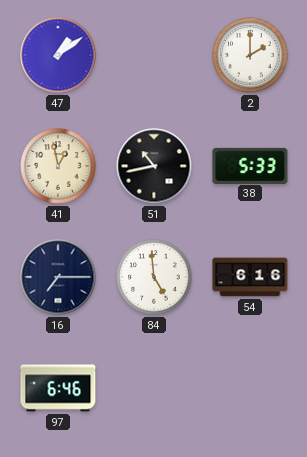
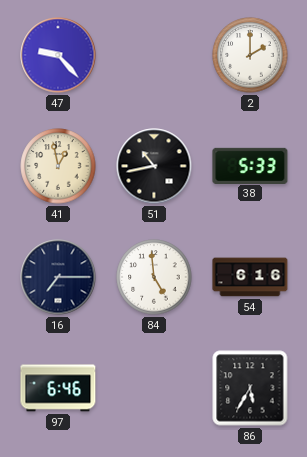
47: 1:09 -> 9:23
86: none -> 5:35
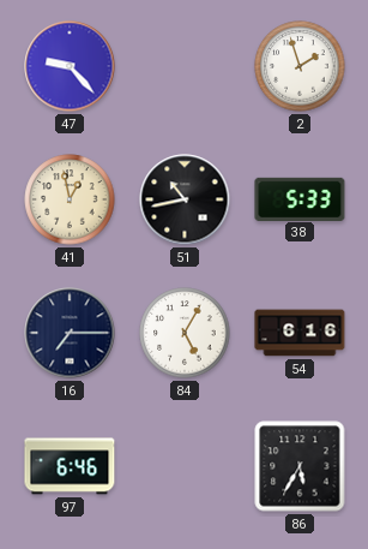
2: 2:00 -> 1:57
84: 4:59 -> 5:05
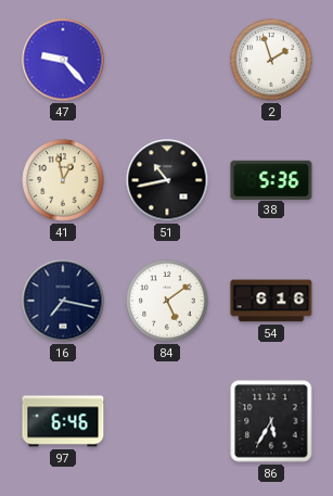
38: 5:33 -> 5:36
16: 7:15 -> 7:17
84: 5:05 -> 5:09
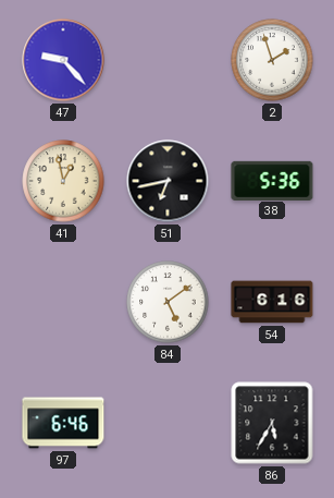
51: 10:43 -> 6:43
16: 7:17 -> none
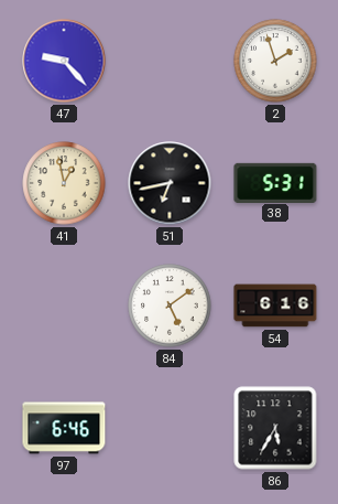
38: 5:36 -> 5:31
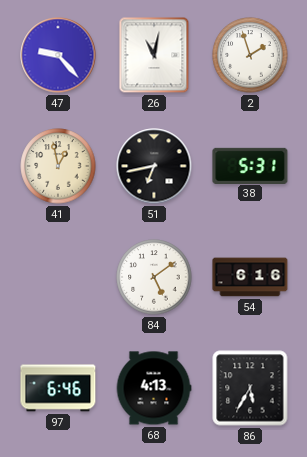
26: none -> 11:02
68: none -> 4:13
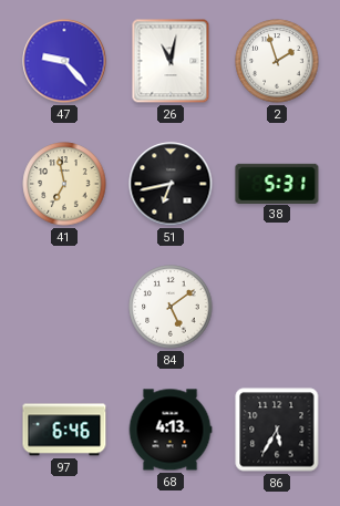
41: 12:58 -> 6:58
54: 6:16 -> none
